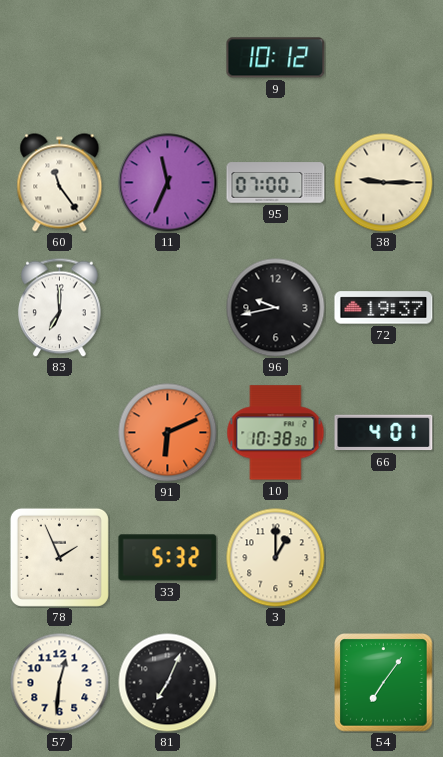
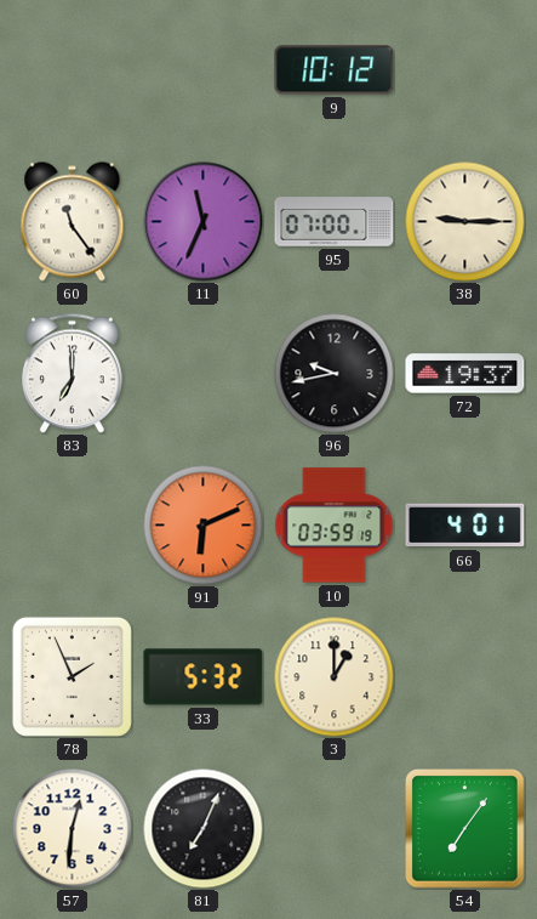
10: 10:38 -> 03:59
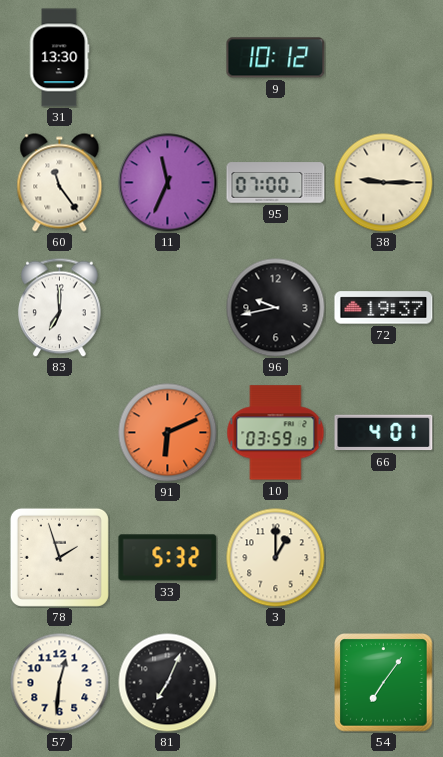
31: none -> 13:30
78: 1:56 -> 1:57
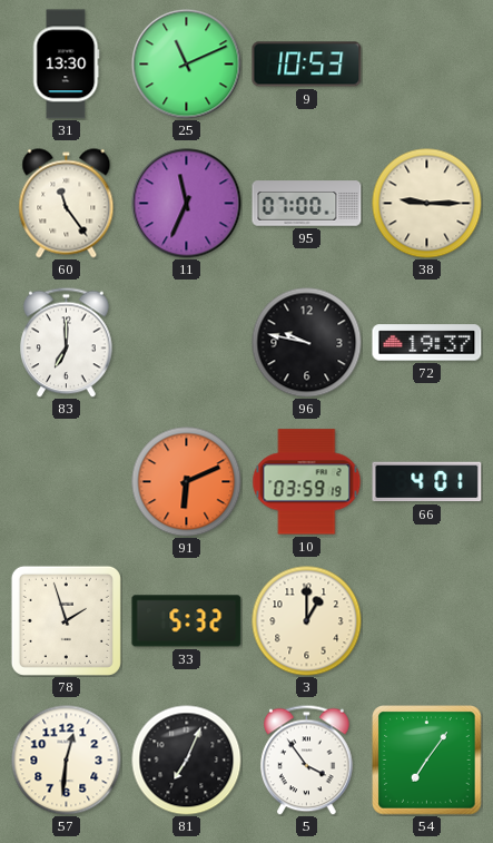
25: none -> 11:11
9: 10:12 -> 10:53
96: 9:43 -> 9:47
5: none -> 3:54
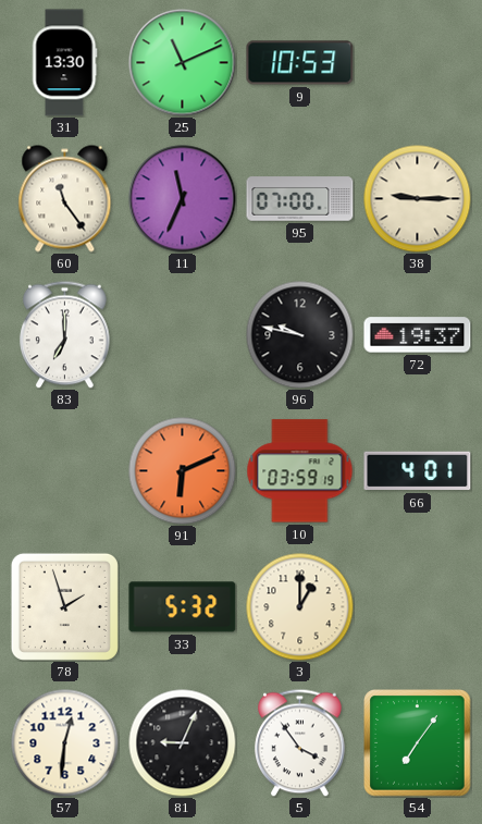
81: 7:04 -> 9:04
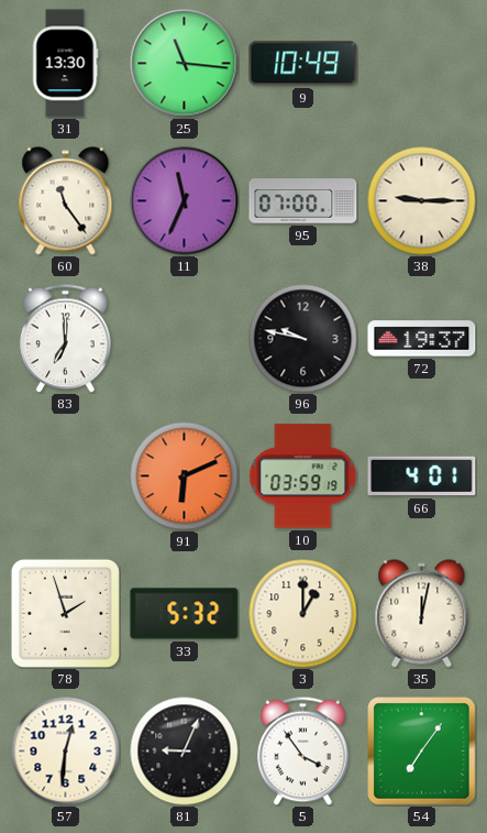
25: 11:11 -> 11:16
9: 10:53 -> 10:49
35: none -> 12:02
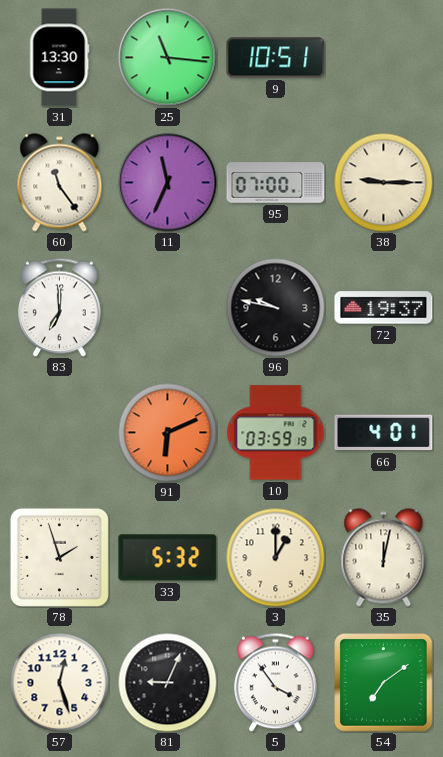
9: 10:49 -> 10:51
57: 12:31 -> 12:27
54: 7:06 -> 7:09
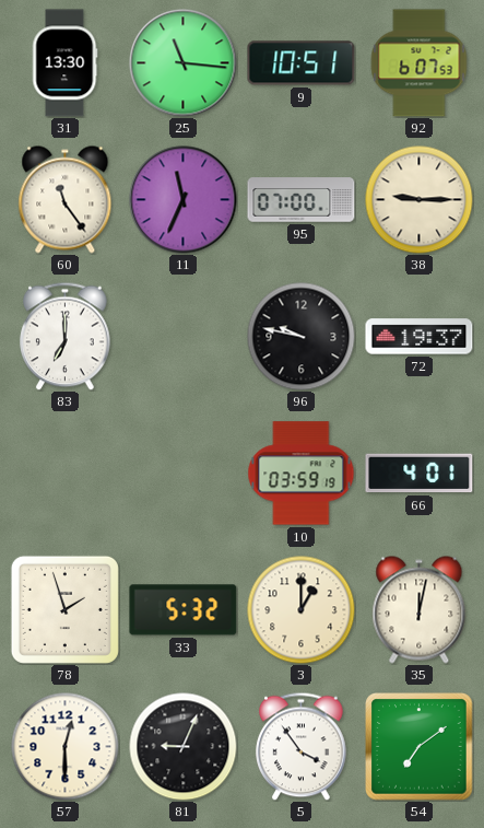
92: none -> 6:07
91: 6:11 -> none
57: 12:27 -> 12:30
